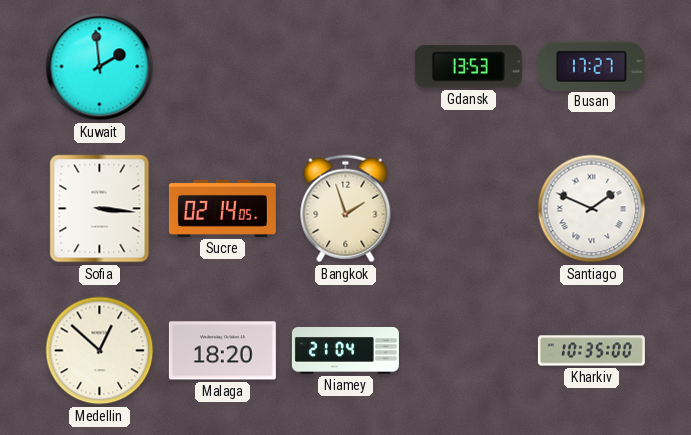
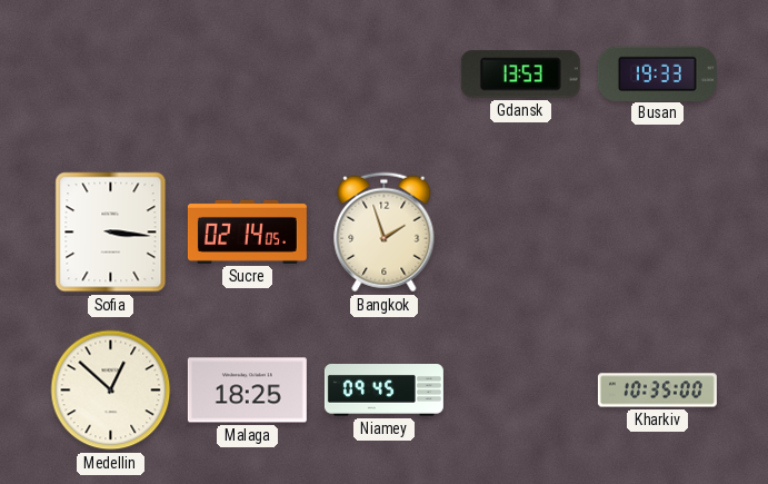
Kuwait: 1:59 -> none
Busan: 17:27 -> 19:33
Santiago: 1:49 -> none
Malaga: 18:20 -> 18:25
Niamey: 21:04 -> 09:45
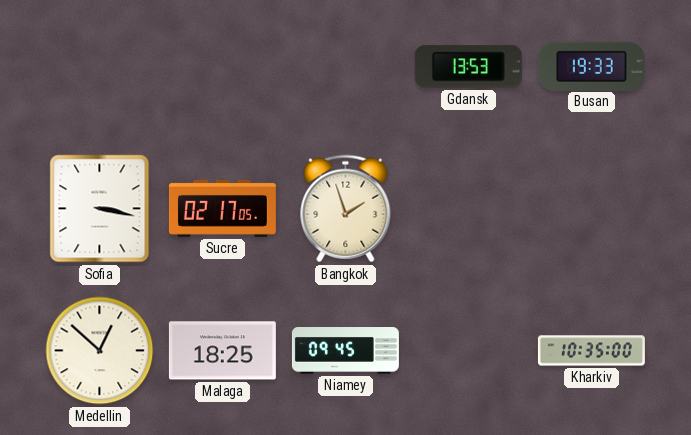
Sofia: 3:16 -> 3:17
Sucre: 02:14 -> 02:17
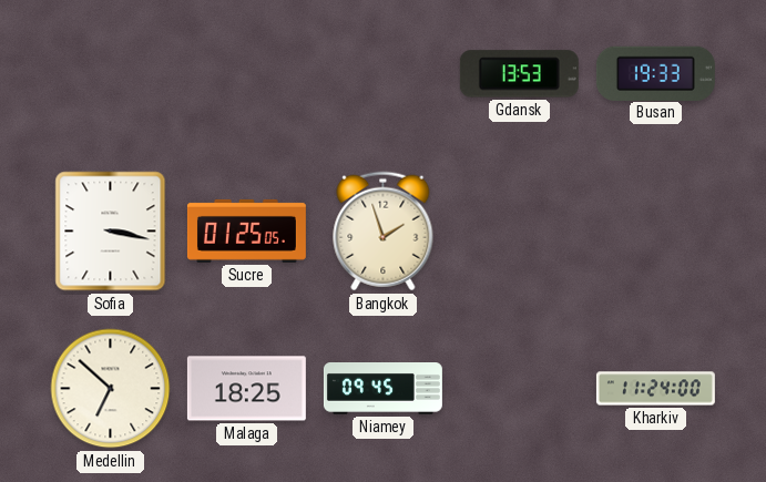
Sucre: 02:17 -> 01:25
Medellin: 12:52 -> 6:52
Kharkiv: 10:35 -> 11:24
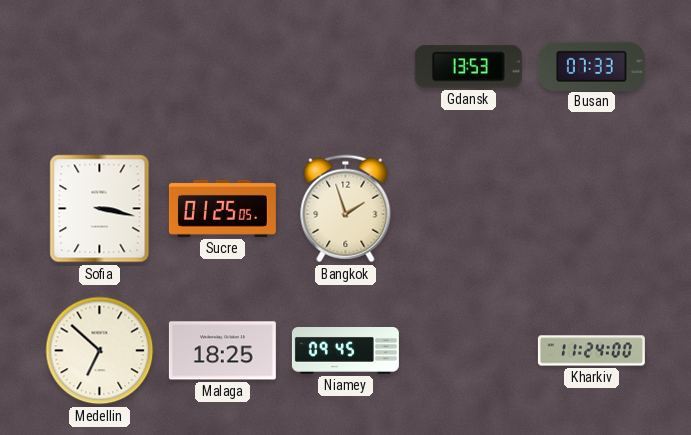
Busan: 19:33 -> 07:33
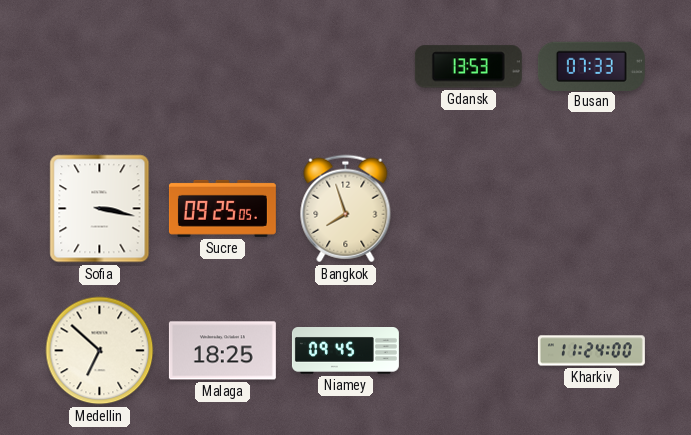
Sucre: 01:25 -> 09:25
Bangkok: 1:57 -> 7:57
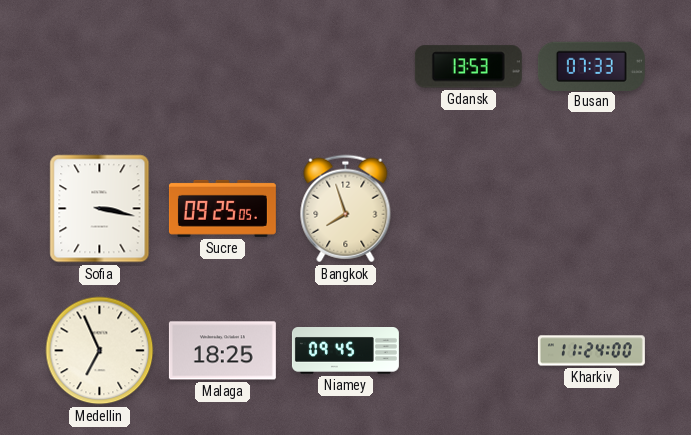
Medellin: 6:52 -> 6:56
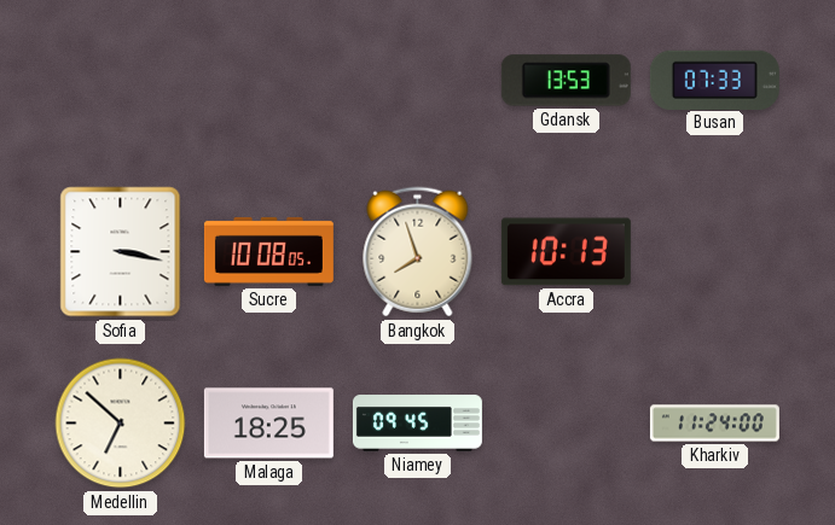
Sucre: 09:25 -> 10:08
Accra: none -> 10:13
Medellin: 6:56 -> 6:52
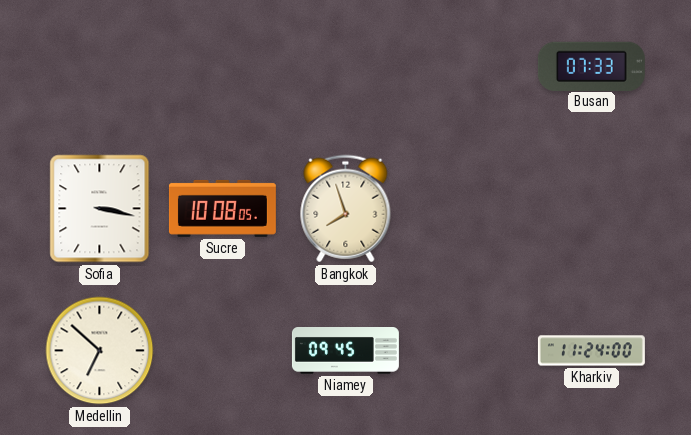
Gdansk: 13:53 -> none
Accra: 10:13 -> none
Malaga: 18:25 -> none
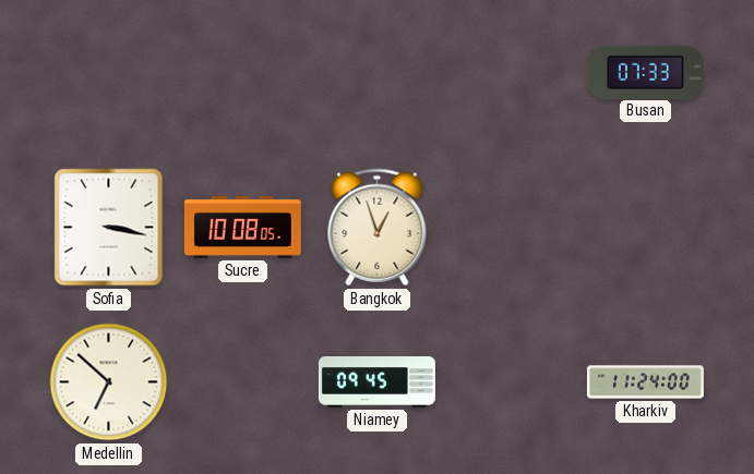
Bangkok: 7:57 -> 12:57
